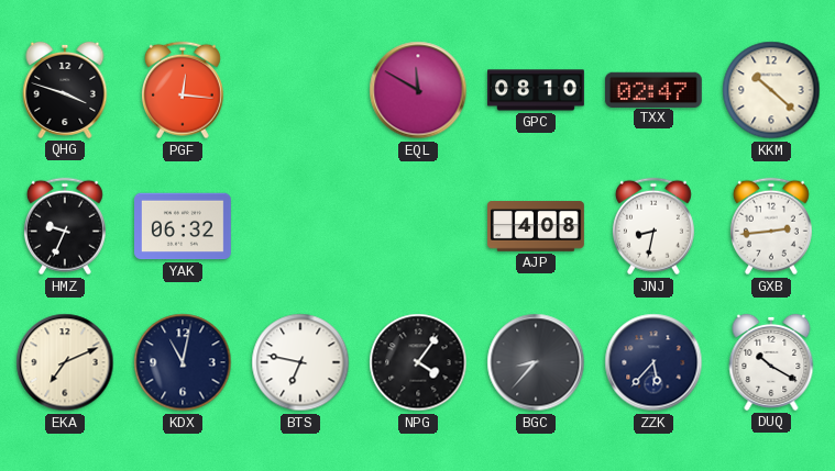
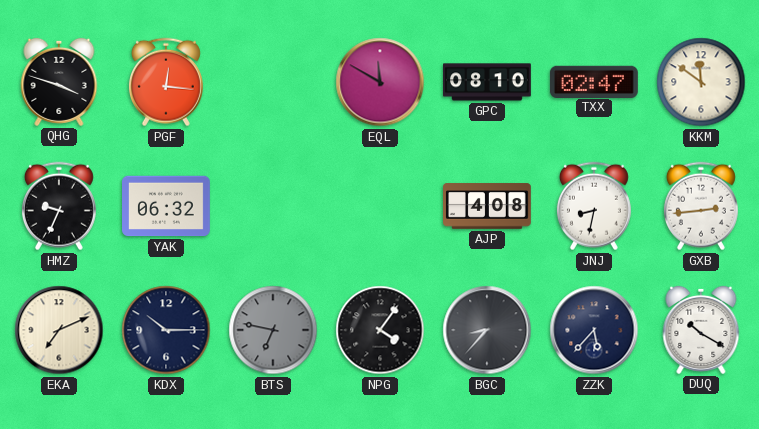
KKM: 10:22 -> 11:51
KDX: 11:02 -> 10:15
BTS dial: white -> grey
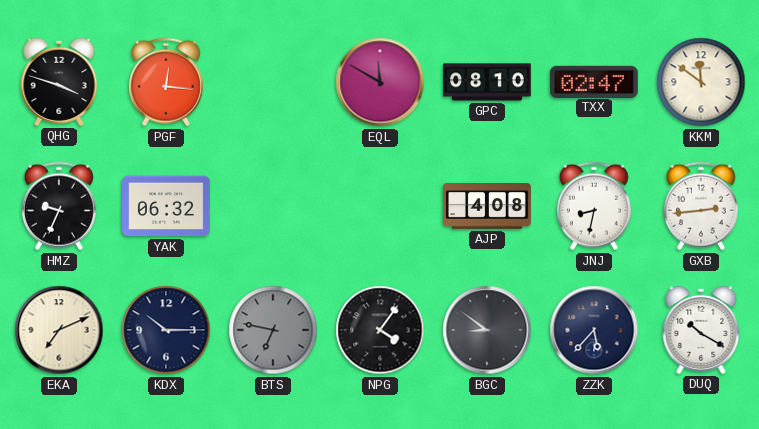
BGC: 8:37 -> 8:51
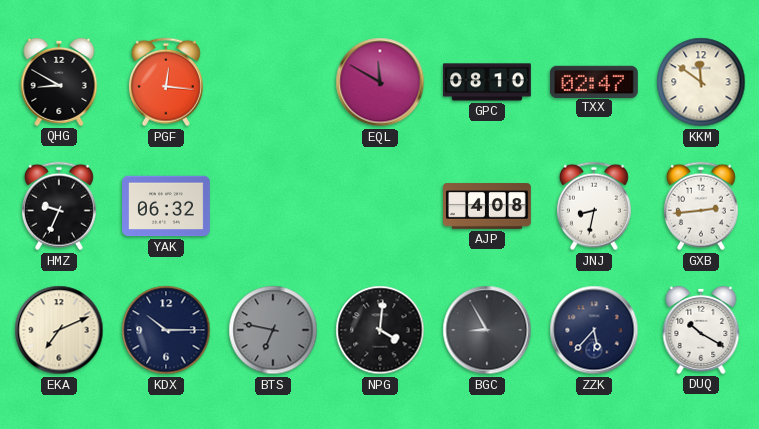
QHG: 3:48 -> 8:50
NPG: 4:06 -> 4:01
BGC: 8:51 -> 8:55
